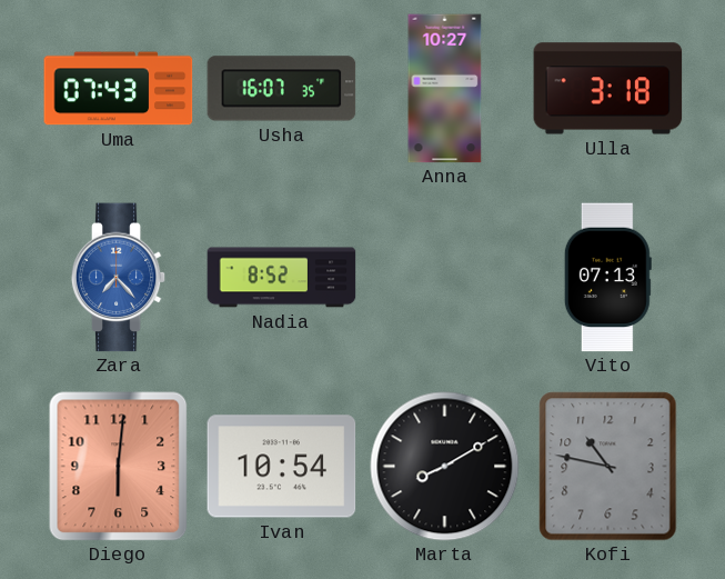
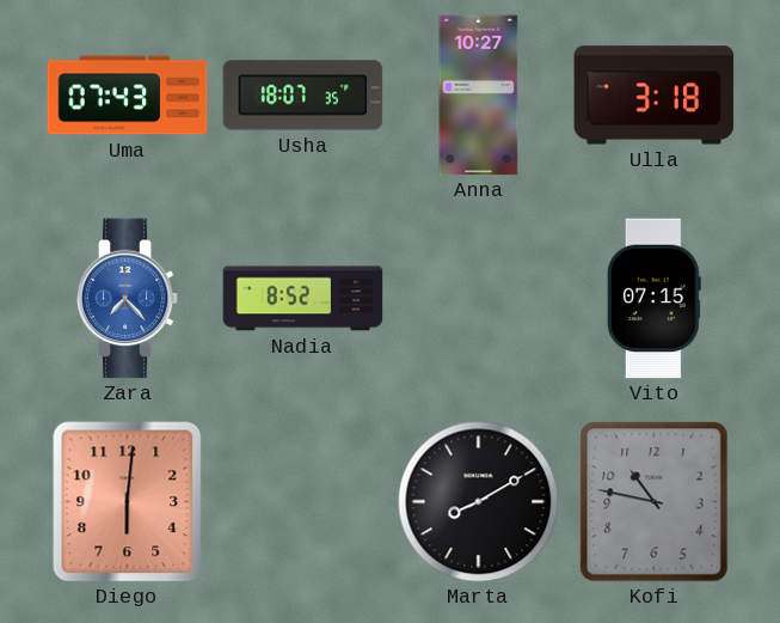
Usha: 16:07 -> 18:07
Vito: 07:13 -> 07:15
Ivan: 10:54 -> none
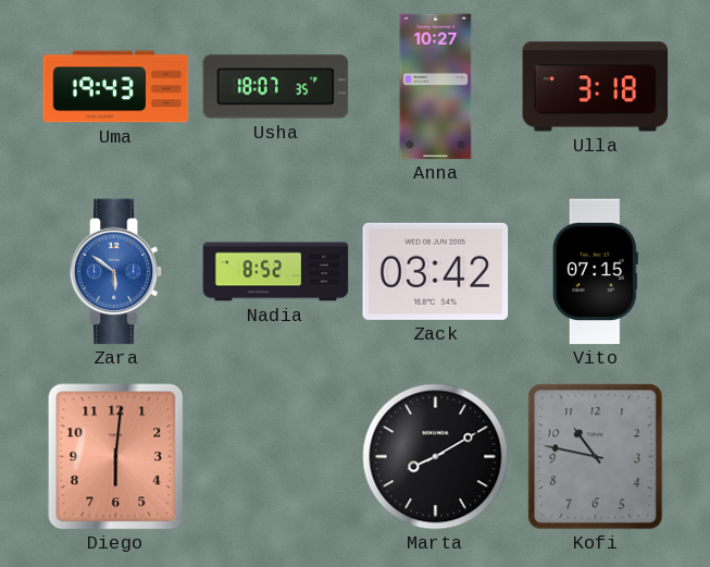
Uma: 07:43 -> 19:43
Zara: 7:23 -> 5:51
Zack: none -> 03:42
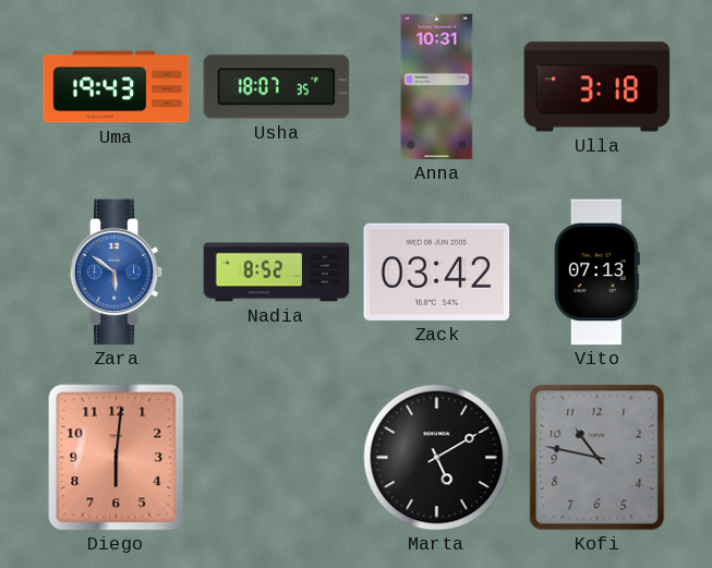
Anna: 10:27 -> 10:31
Vito: 07:15 -> 07:13
Marta: 8:10 -> 5:10
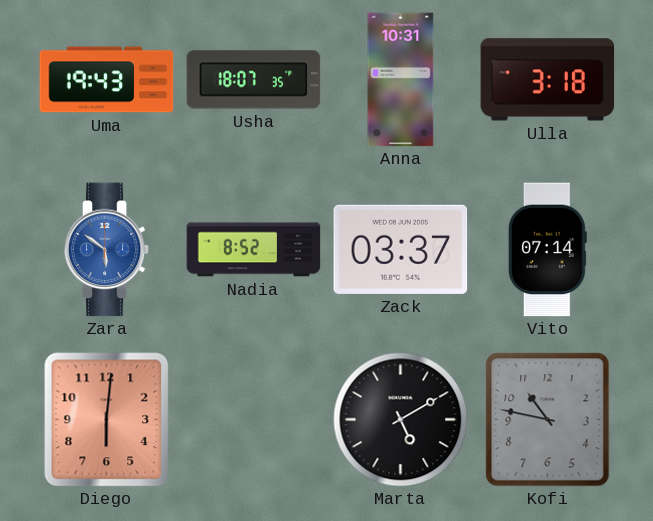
Zack: 03:42 -> 03:37
Vito: 07:13 -> 07:14
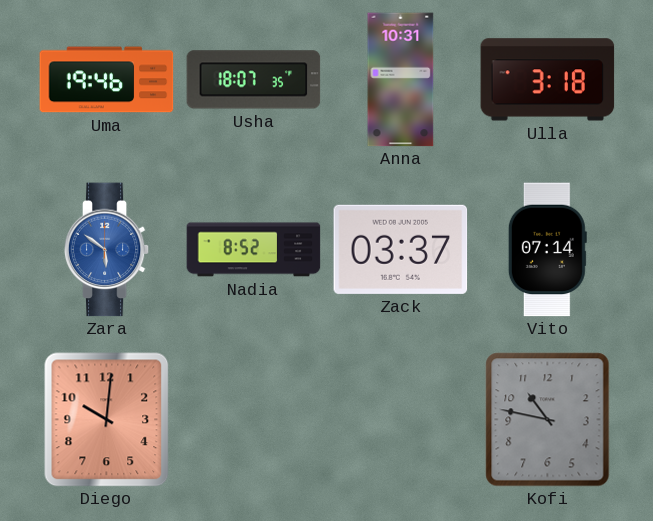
Uma: 19:43 -> 19:46
Diego: 6:01 -> 10:01
Marta: 5:10 -> none
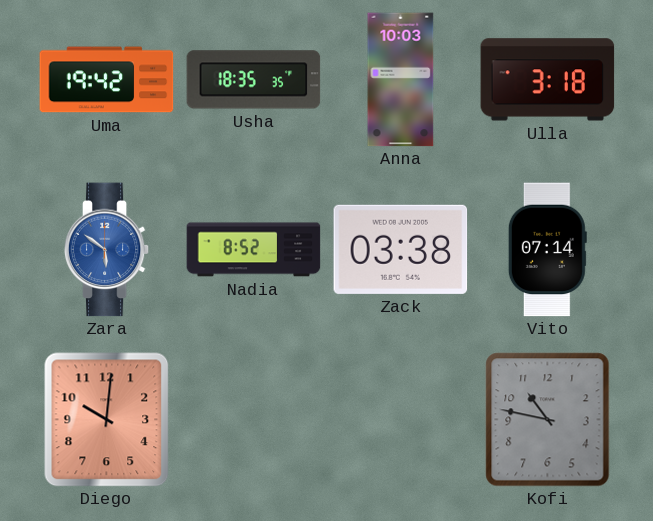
Uma: 19:46 -> 19:42
Usha: 18:07 -> 18:35
Anna: 10:31 -> 10:03
Zack: 03:37 -> 03:38
